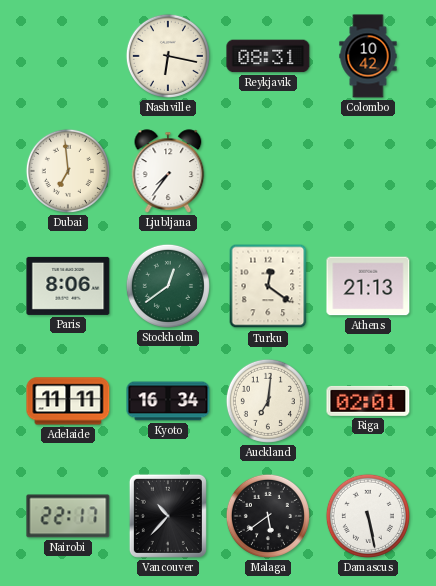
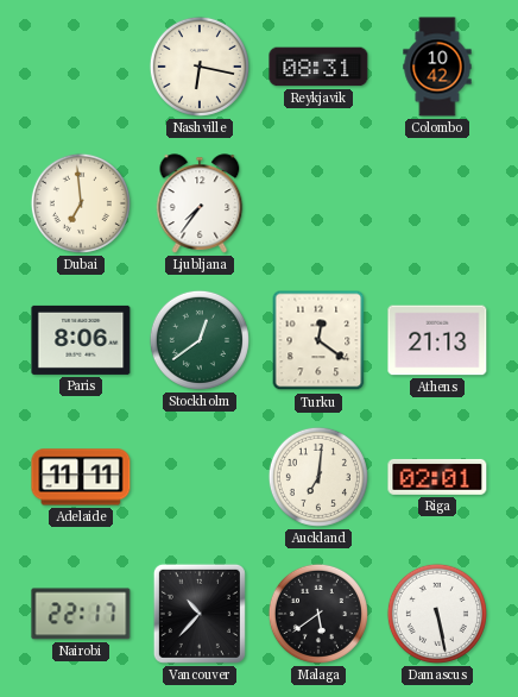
Kyoto: 16:34 -> none
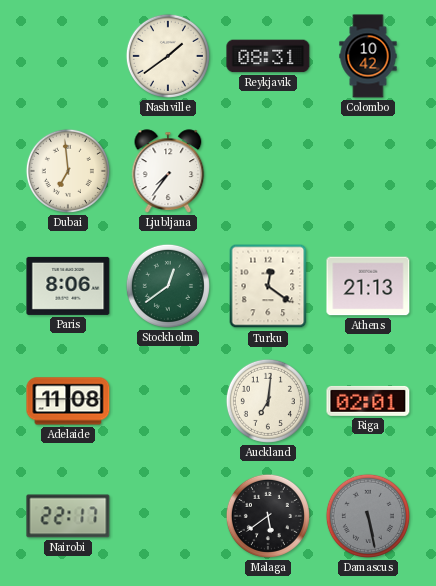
Nashville: 6:17 -> 1:39
Adelaide: 11:11 -> 11:08
Vancouver: 10:37 -> none
Damascus dial: white -> grey
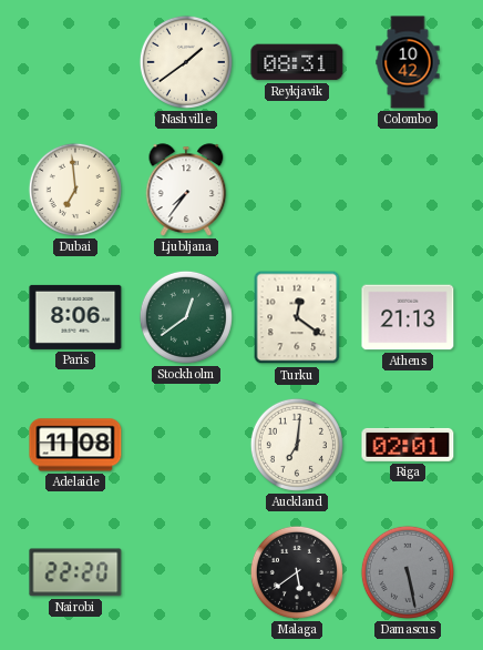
Nairobi: 22:17 -> 22:20
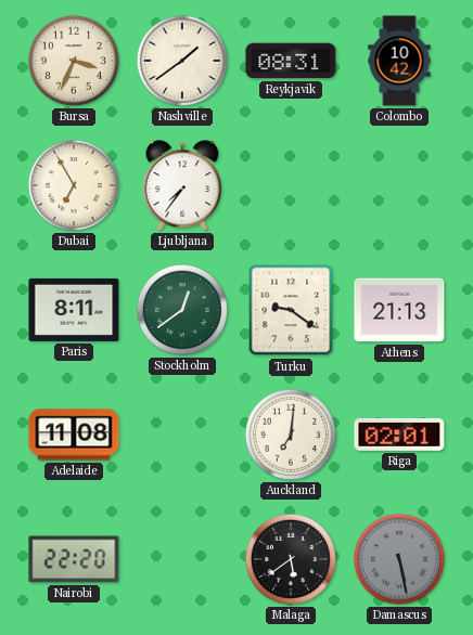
Bursa: none -> 3:34
Dubai: 6:59 -> 6:55
Paris: 8:06 -> 8:11
Turku: 12:21 -> 9:21
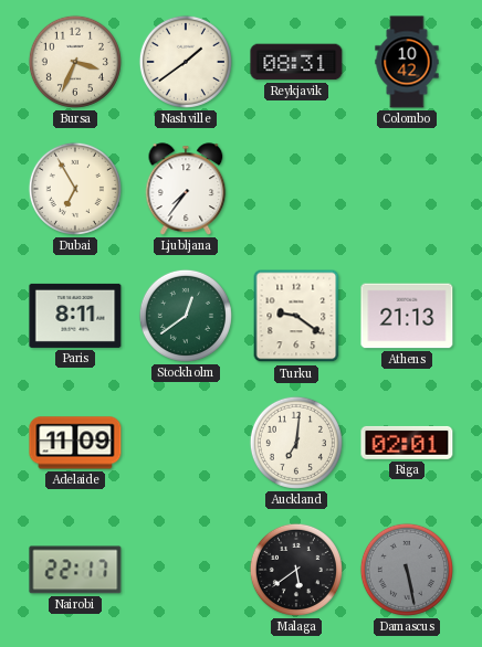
Adelaide: 11:08 -> 11:09
Nairobi: 22:20 -> 22:17
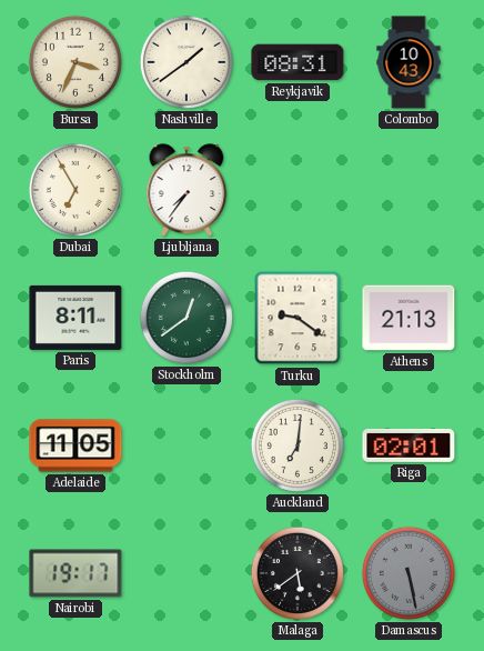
Colombo: 10:42 -> 10:43
Adelaide: 11:09 -> 11:05
Nairobi: 22:17 -> 19:17
